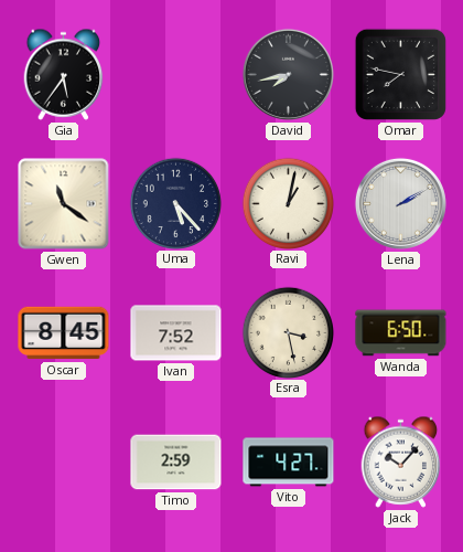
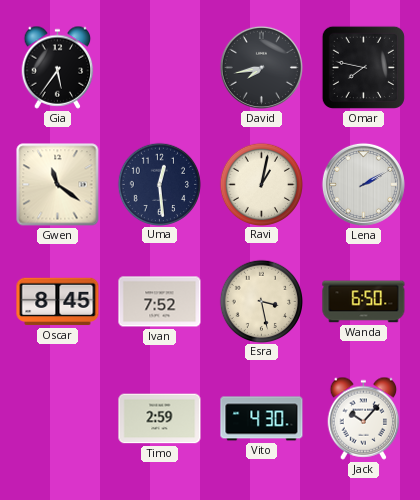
Uma: 5:23 -> 12:29
Vito: 4:27 -> 4:30
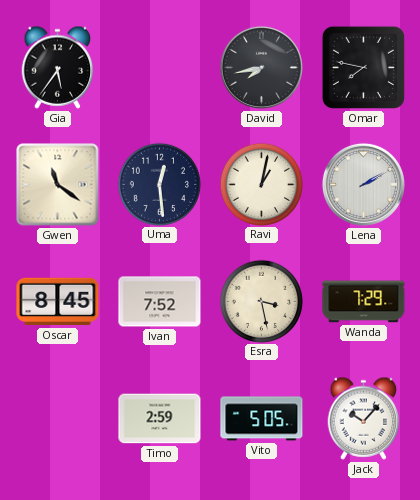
Wanda: 6:50 -> 7:29
Vito: 4:30 -> 5:05
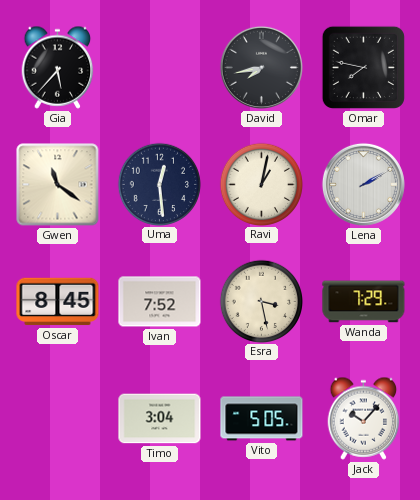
Gia: 5:36 -> 5:37
Timo: 2:59 -> 3:04
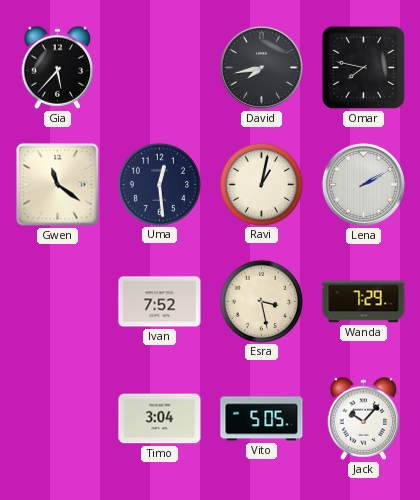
Oscar: 8:45 -> none
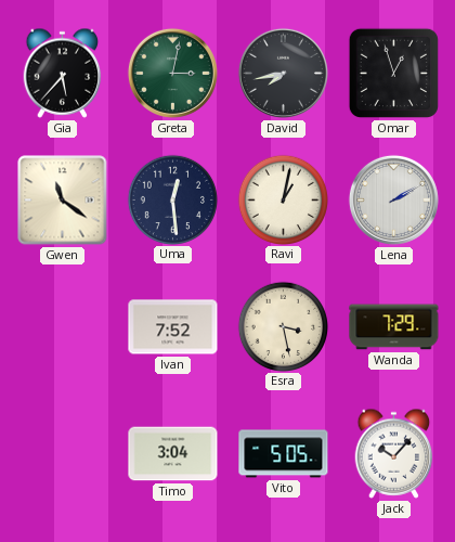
Greta: none -> 3:02
Omar: 7:47 -> 12:57
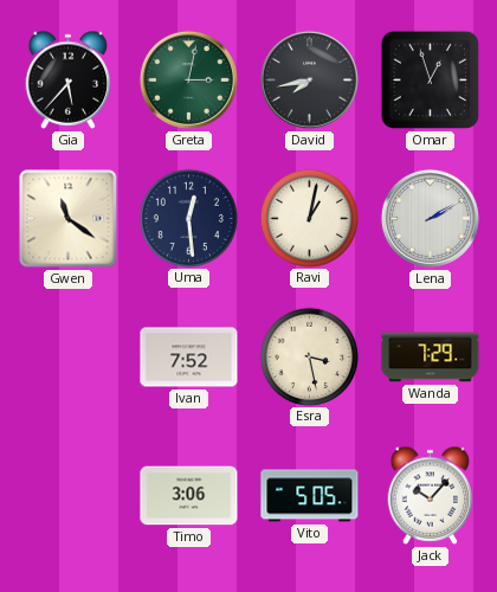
Timo: 3:04 -> 3:06
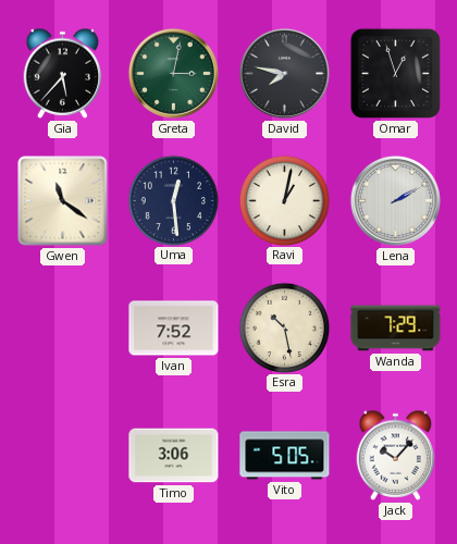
David: 7:43 -> 7:47
Esra: 3:28 -> 10:28
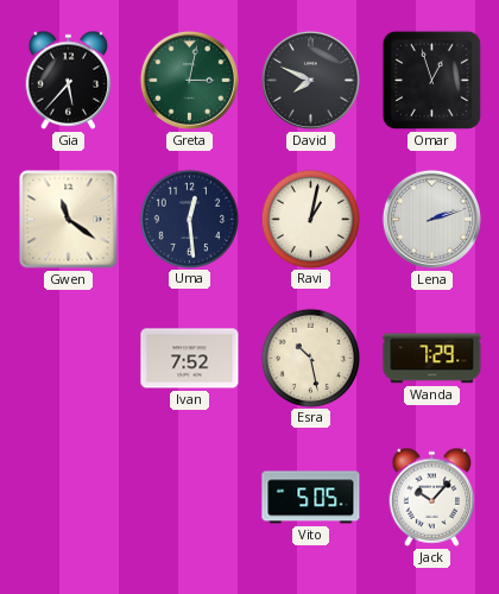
David: 7:47 -> 7:49
Lena: 2:10 -> 2:12
Timo: 3:06 -> none
